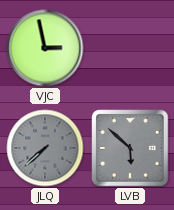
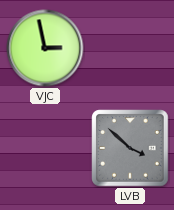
JLQ: 7:38 -> none
LVB: 5:52 -> 3:52
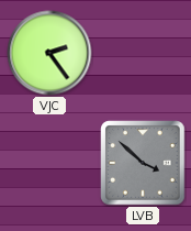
VJC: 2:58 -> 2:24
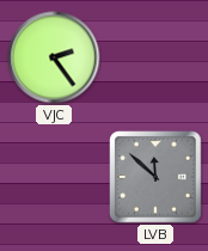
LVB: 3:52 -> 11:52
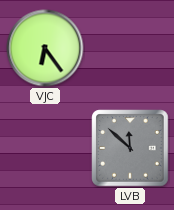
VJC: 2:24 -> 6:24
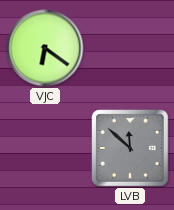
VJC: 6:24 -> 6:21
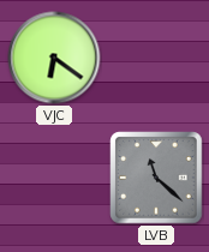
LVB: 11:52 -> 11:22
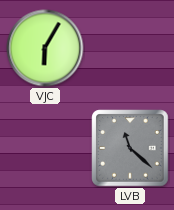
VJC: 6:21 -> 6:05
